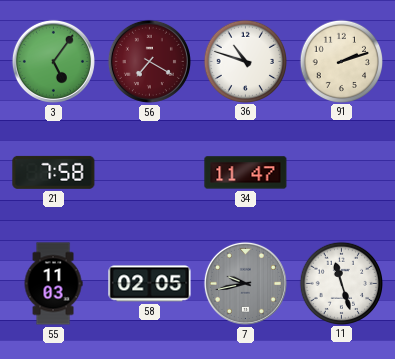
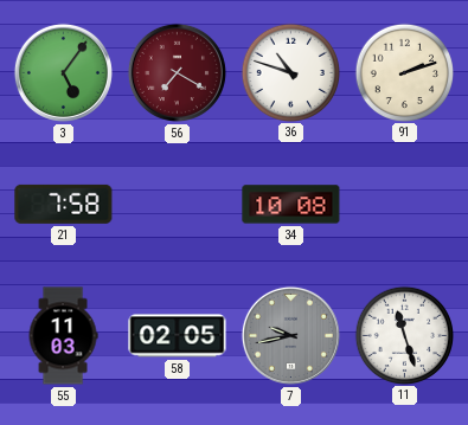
34: 11:47 -> 10:08
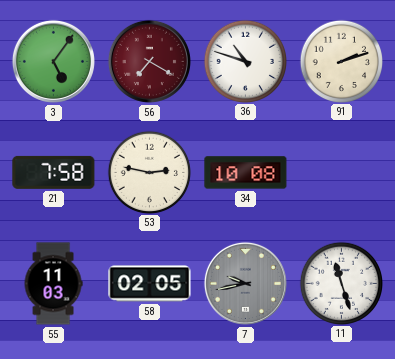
53: none -> 2:47
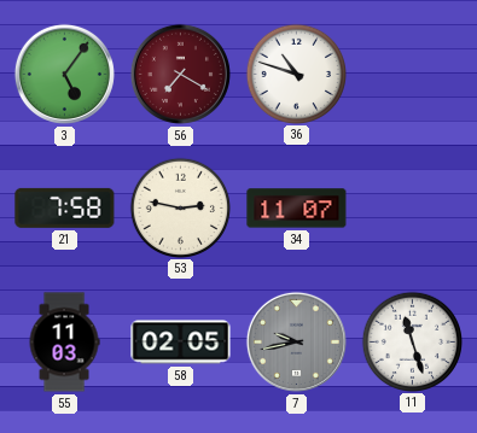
91: 2:12 -> none
34: 10:08 -> 11:07
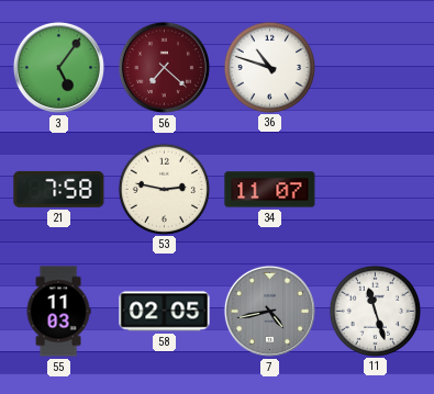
56: 7:20 -> 7:22
7: 9:43 -> 4:43
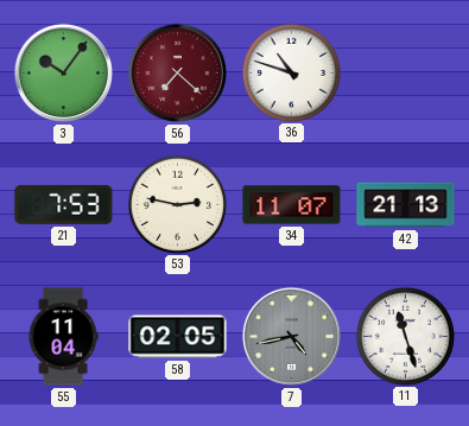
3: 5:06 -> 10:06
21: 7:58 -> 7:53
42: none -> 21:13
55: 11:03 -> 11:04
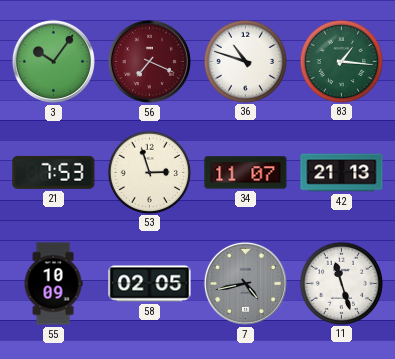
56: 7:22 -> 7:19
83: none -> 1:16
53: 2:47 -> 2:57
55: 11:04 -> 10:09
